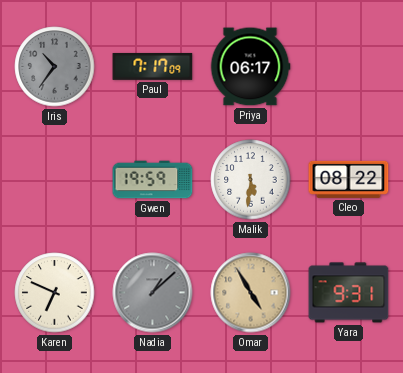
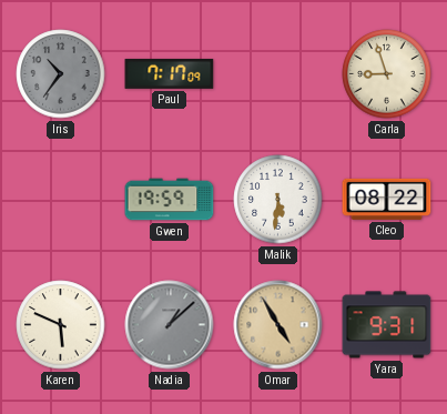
Priya: 06:17 -> none
Carla: none -> 8:57
Karen: 6:49 -> 5:49
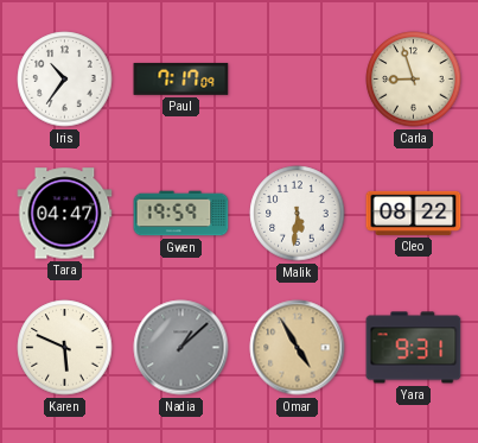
Iris dial: grey -> white
Tara: none -> 04:47
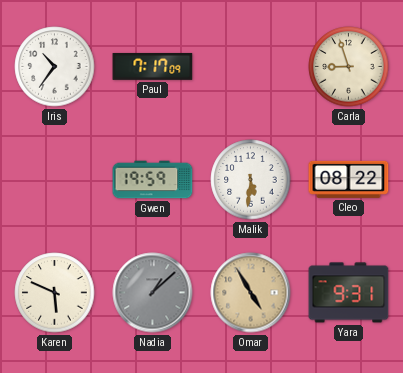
Tara: 04:47 -> none
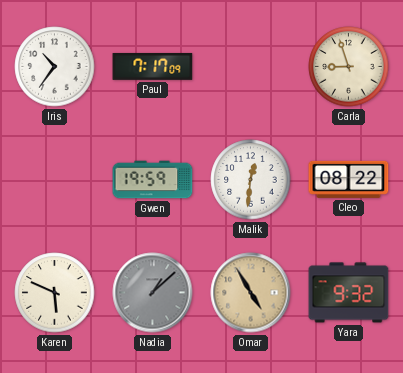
Malik: 5:31 -> 12:31
Yara: 9:31 -> 9:32
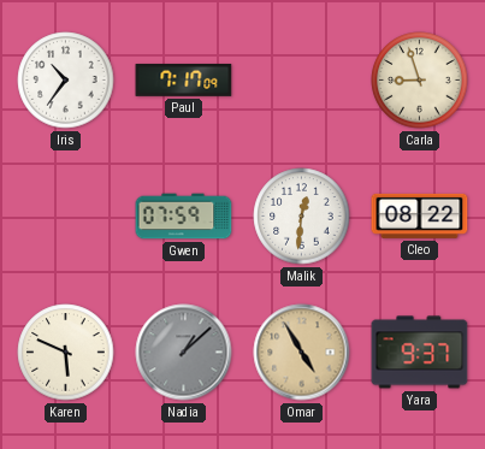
Gwen: 19:59 -> 07:59
Yara: 9:32 -> 9:37
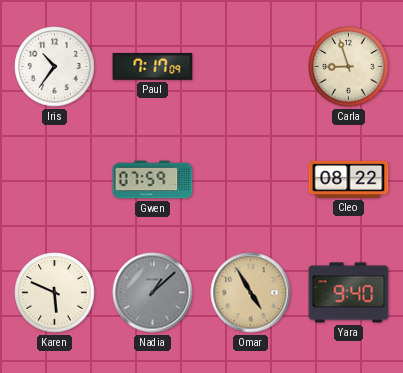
Malik: 12:31 -> none
Yara: 9:37 -> 9:40
